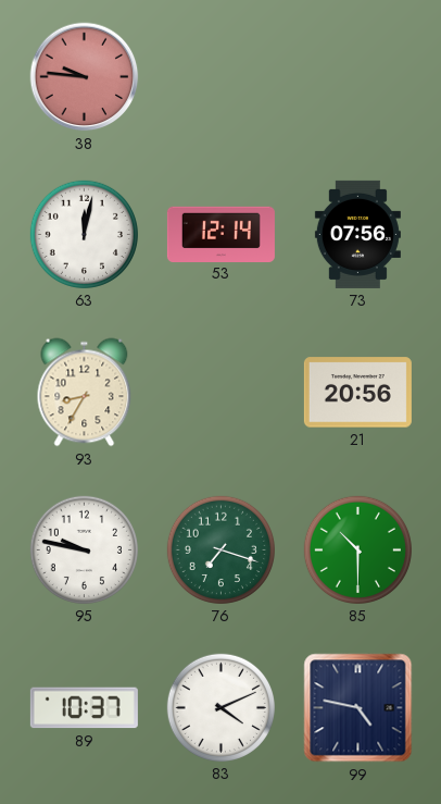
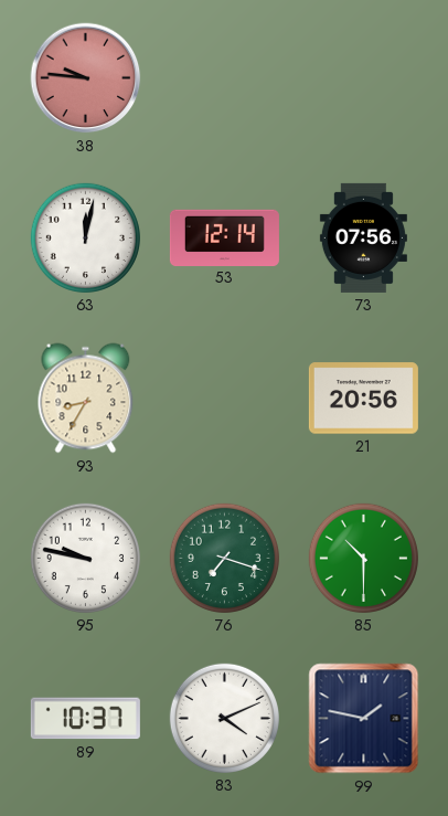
99: 4:47 -> 1:47
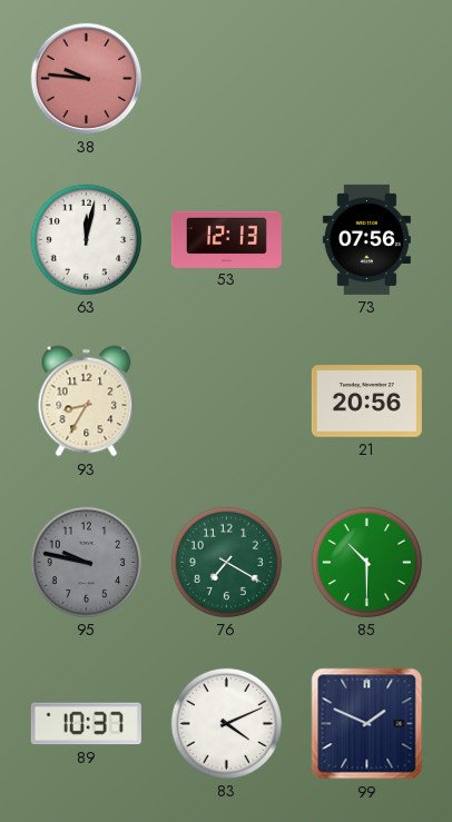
53: 12:14 -> 12:13
95 dial: white -> grey
76: 7:18 -> 7:20
99: 1:47 -> 1:49
